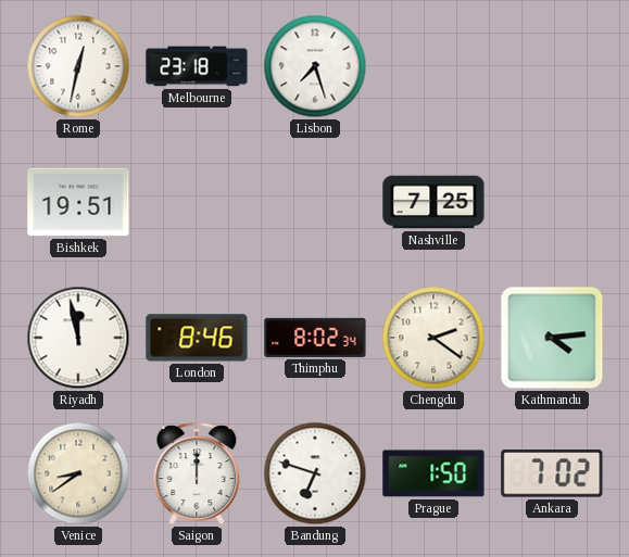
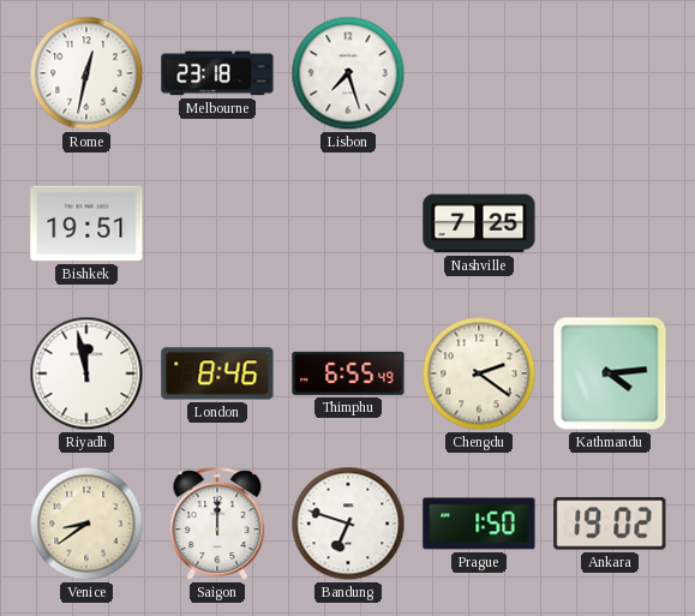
Thimphu: 8:02 -> 6:55
Ankara: 7:02 -> 19:02
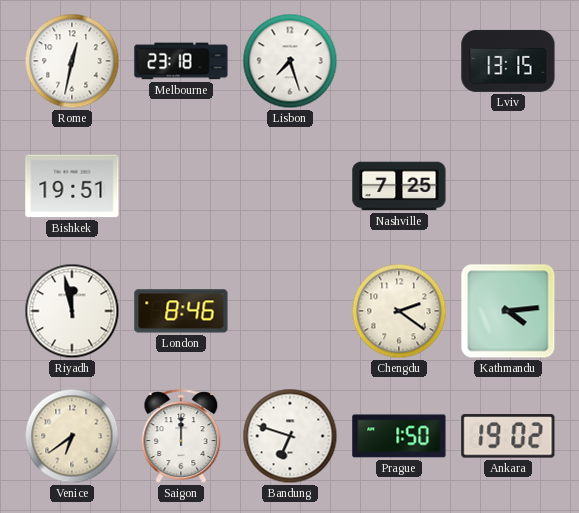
Lviv: none -> 13:15
Thimphu: 6:55 -> none
Venice: 8:39 -> 6:39
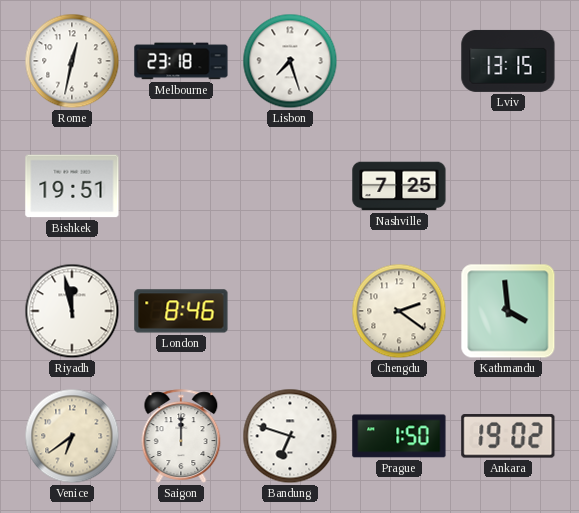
Kathmandu: 4:14 -> 3:59
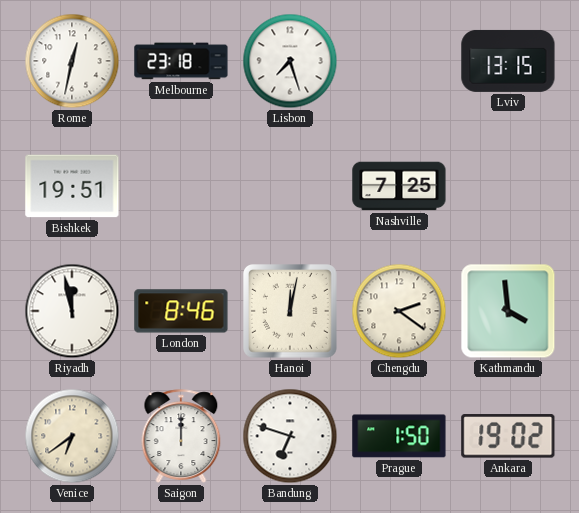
Hanoi: none -> 12:02
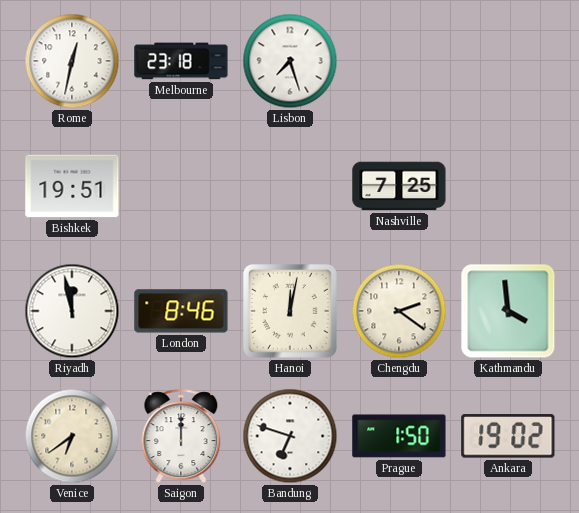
Lviv: 13:15 -> none
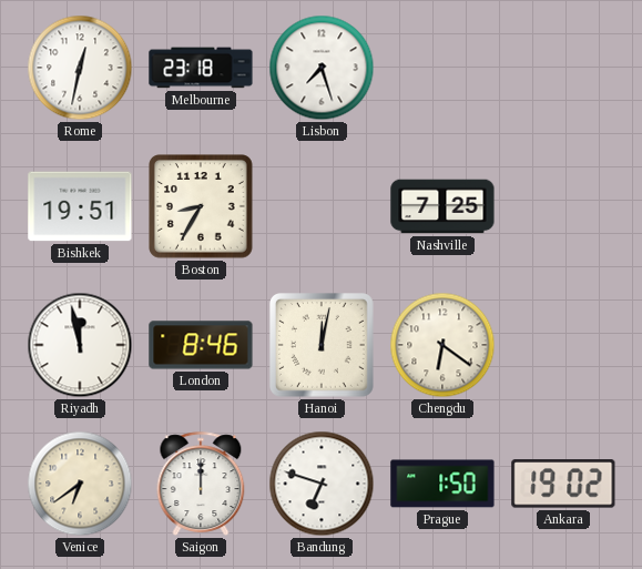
Boston: none -> 8:35
Chengdu: 2:21 -> 6:21
Kathmandu: 3:59 -> none
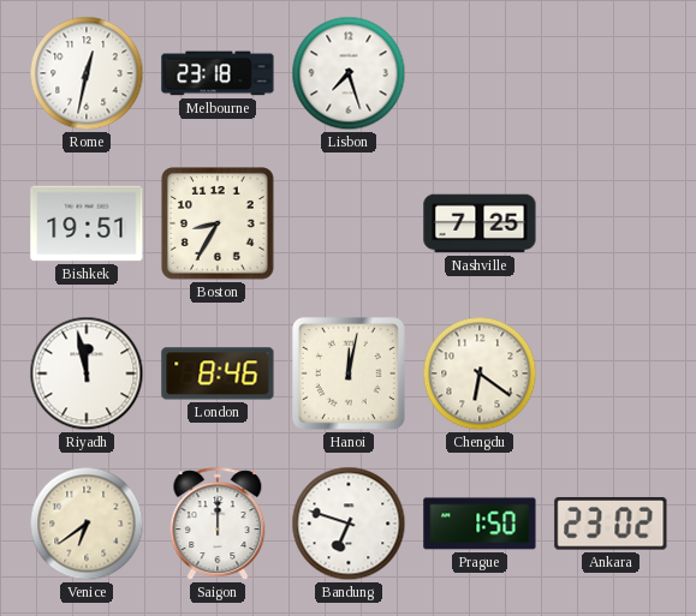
Ankara: 19:02 -> 23:02
